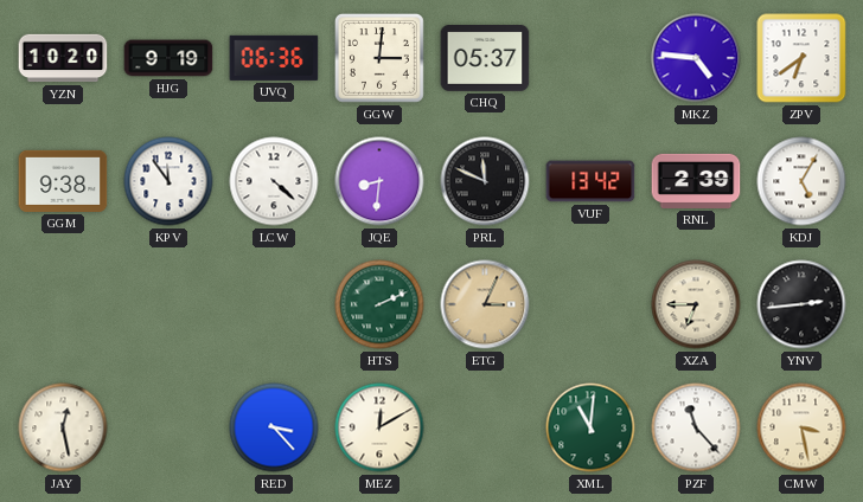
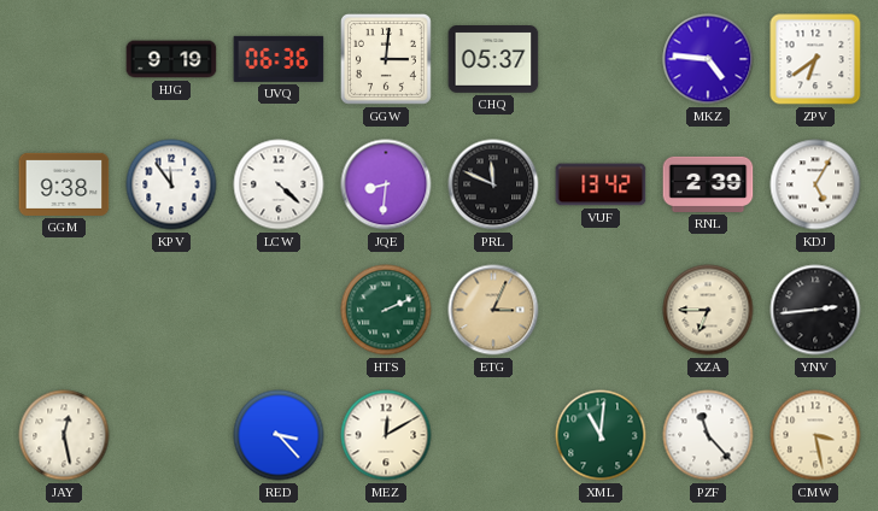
YZN: 10:20 -> none
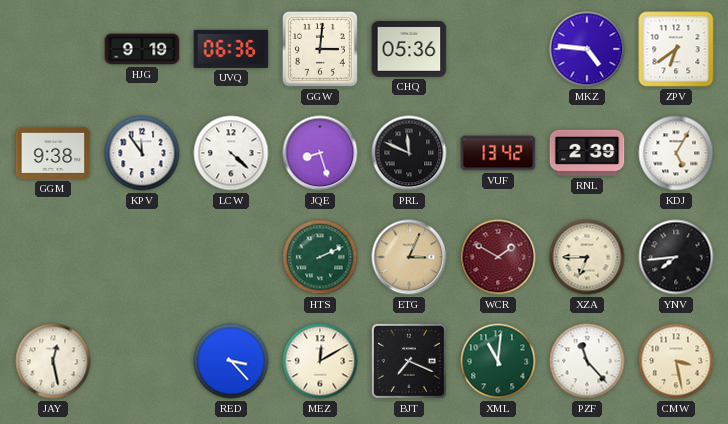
CHQ: 05:37 -> 05:36
JQE: 8:31 -> 8:27
WCR: none -> 1:50
YNV: 2:44 -> 7:44
BJT: none -> 7:19
